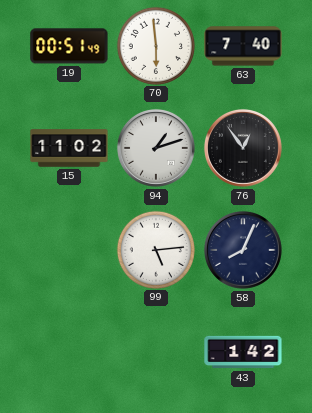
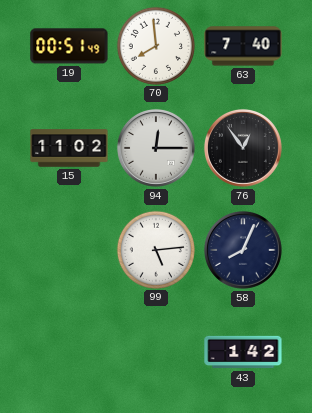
70: 5:59 -> 7:59
94: 1:12 -> 12:15
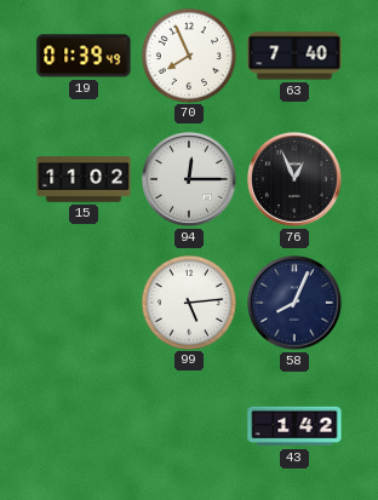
19: 00:51 -> 01:39
70: 7:59 -> 7:56
76: 12:54 -> 12:56
